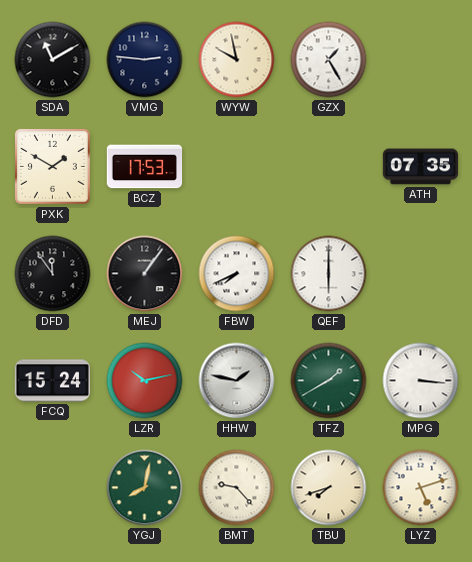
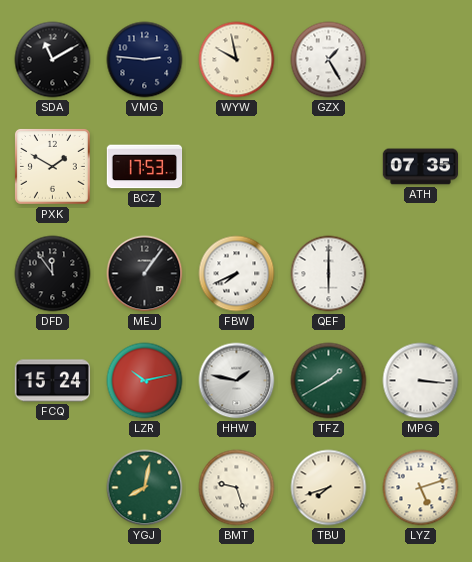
BMT: 9:23 -> 9:27
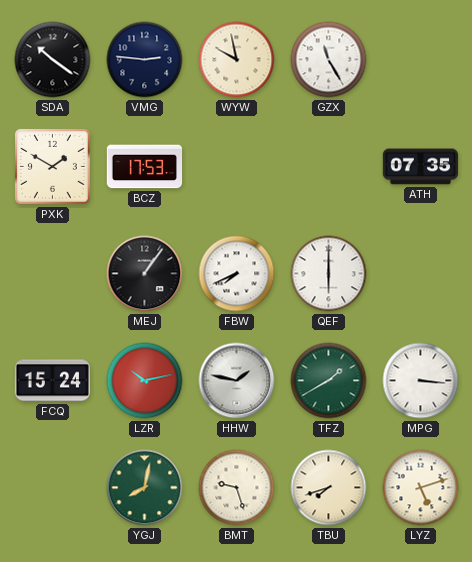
SDA: 11:10 -> 10:21
GZX: 1:25 -> 11:25
DFD: 11:54 -> none
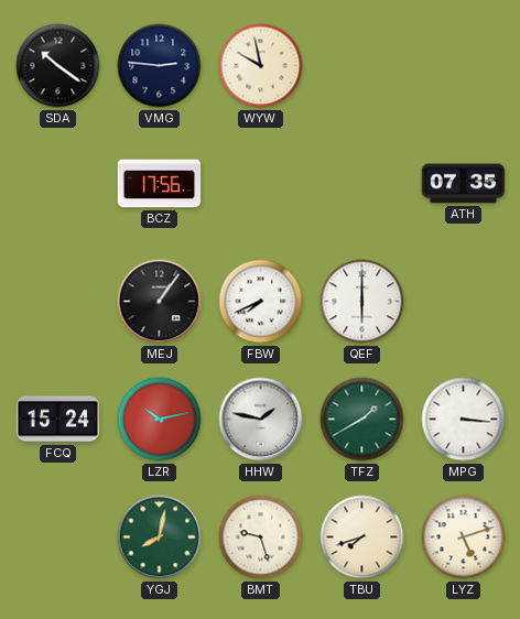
GZX: 11:25 -> none
PXK: 1:50 -> none
BCZ: 17:53 -> 17:56
